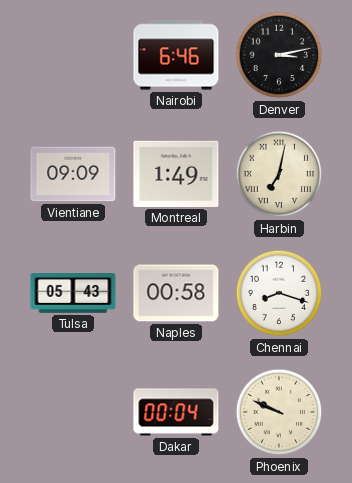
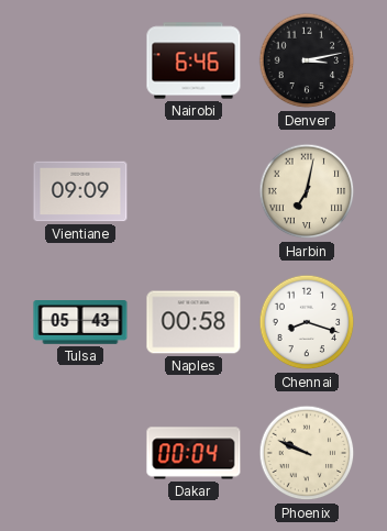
Montreal: 1:49 -> none
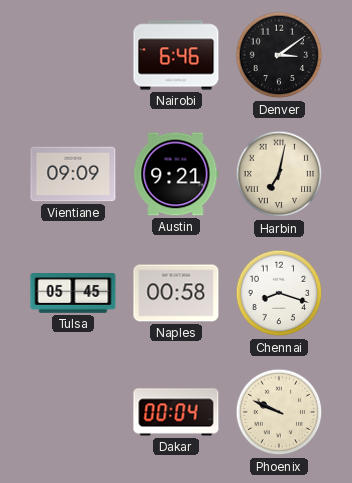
Denver: 3:13 -> 3:09
Austin: none -> 9:21
Tulsa: 05:43 -> 05:45
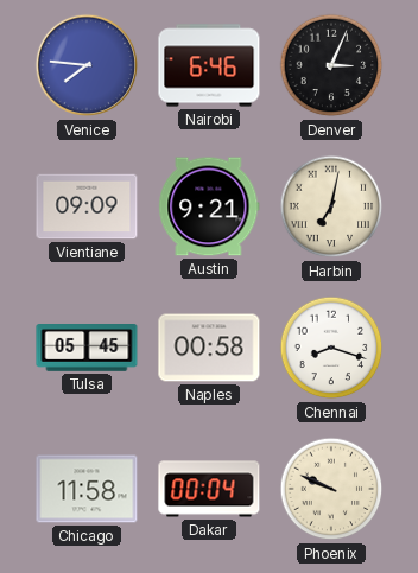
Venice: none -> 7:46
Denver: 3:09 -> 3:04
Chicago: none -> 11:58
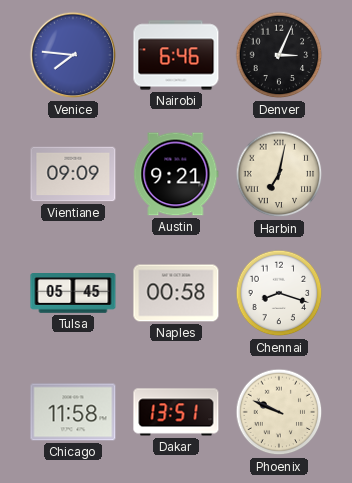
Dakar: 00:04 -> 13:51
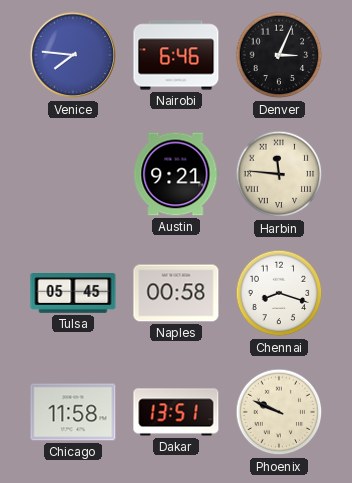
Vientiane: 09:09 -> none
Harbin: 7:02 -> 11:46
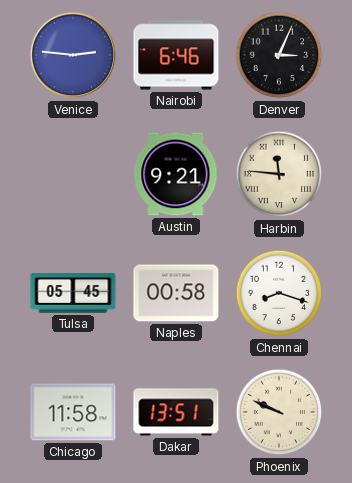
Venice: 7:46 -> 2:46
